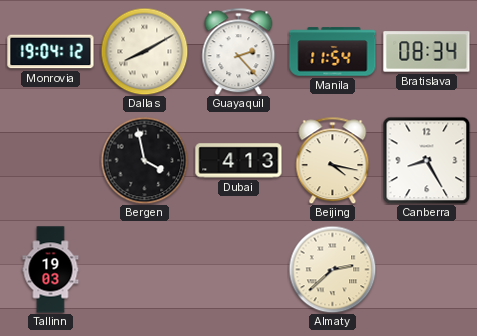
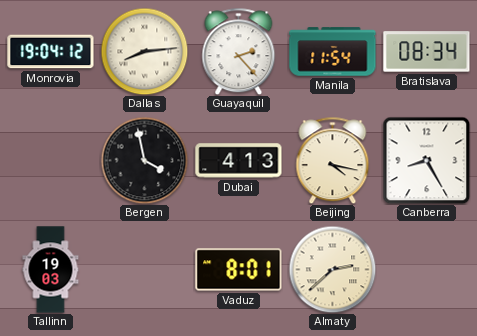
Dallas: 8:10 -> 8:14
Vaduz: none -> 8:01
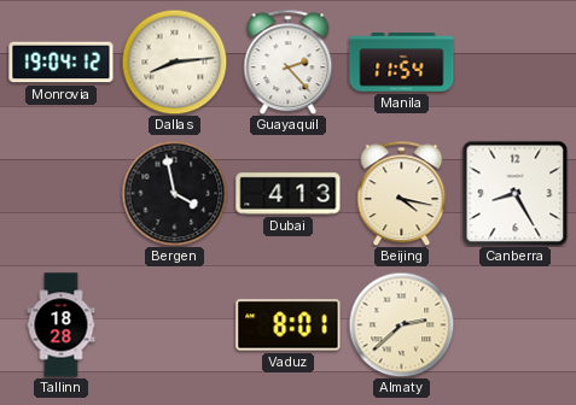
Bratislava: 08:34 -> none
Tallinn: 19:03 -> 18:28
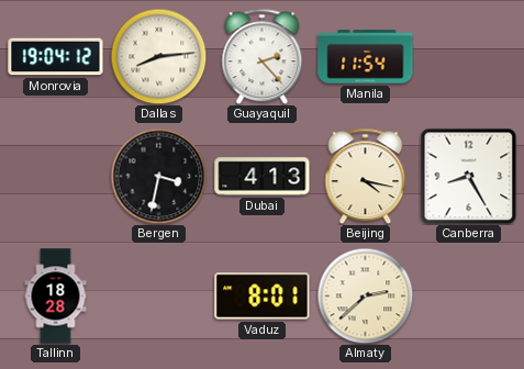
Bergen: 3:58 -> 3:32
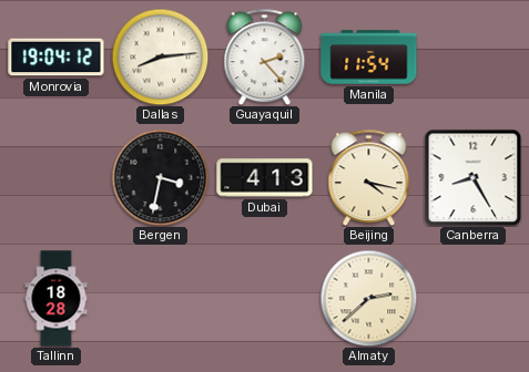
Vaduz: 8:01 -> none
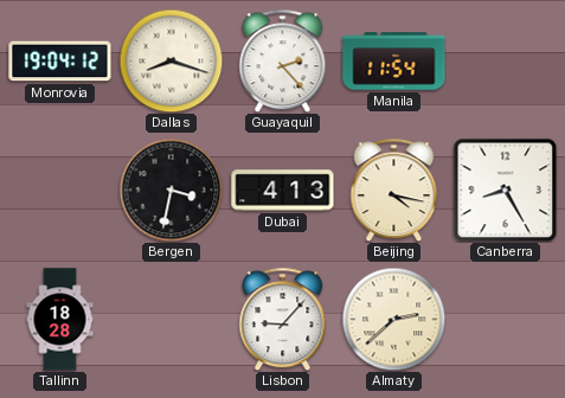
Dallas: 8:14 -> 8:18
Lisbon: none -> 9:07
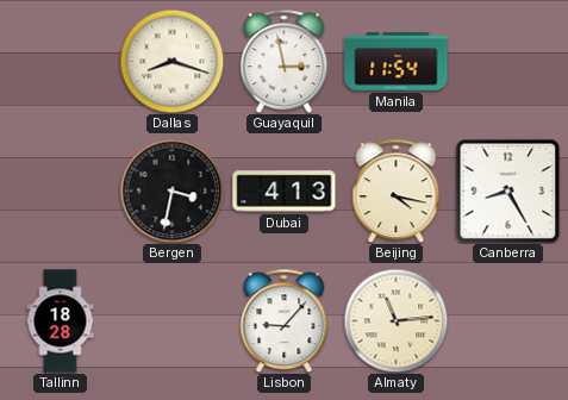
Monrovia: 19:04 -> none
Guayaquil: 2:23 -> 2:58
Almaty: 2:38 -> 11:14
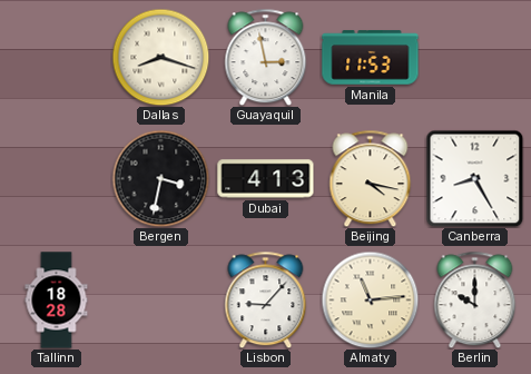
Manila: 11:54 -> 11:53
Berlin: none -> 10:00
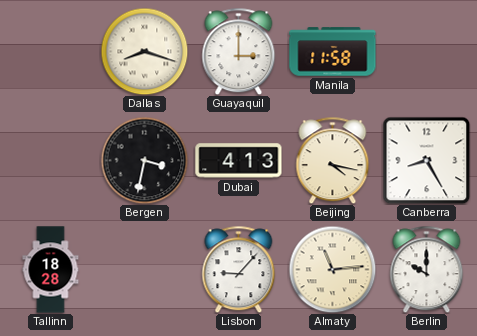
Guayaquil: 2:58 -> 3:00
Manila: 11:53 -> 11:58
